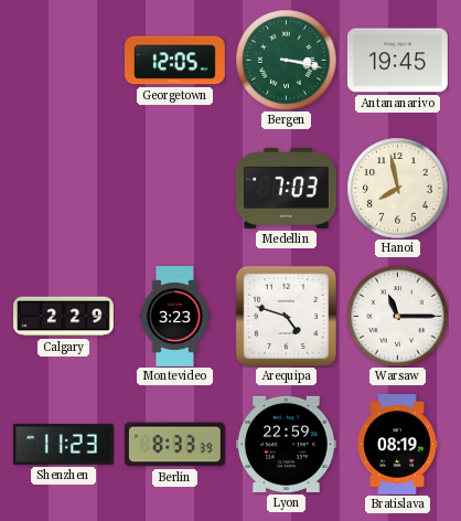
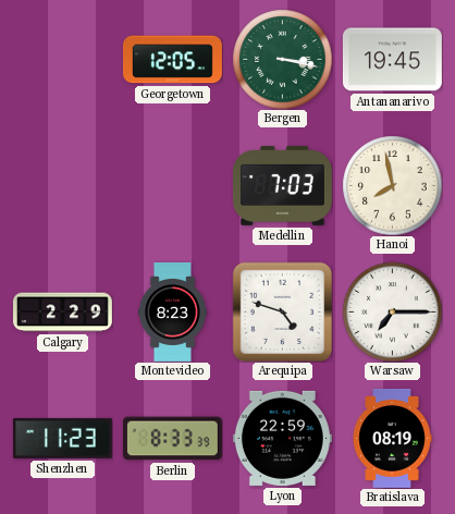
Montevideo: 3:23 -> 8:23
Warsaw: 11:15 -> 7:15
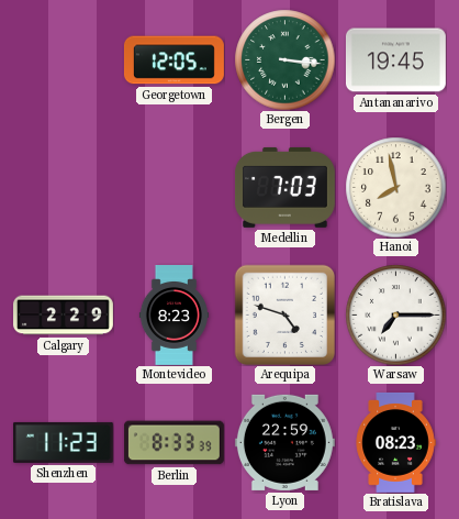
Bergen: 3:17 -> 3:16
Bratislava: 08:19 -> 08:23
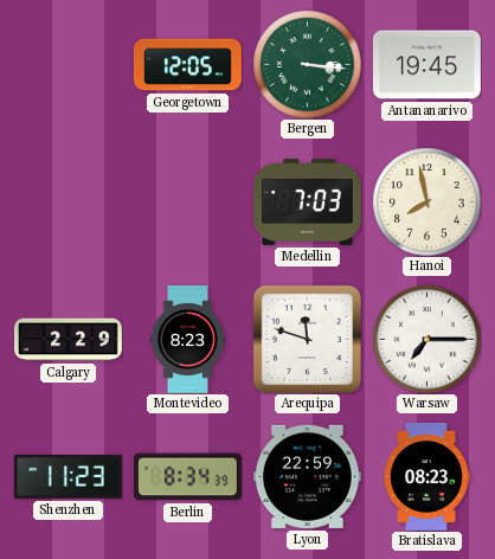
Arequipa: 4:48 -> 11:48
Berlin: 8:33 -> 8:34
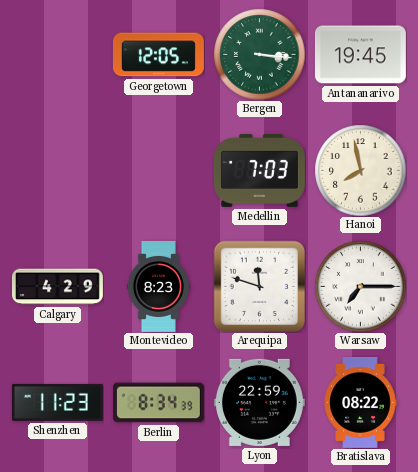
Calgary: 2:29 -> 4:29
Bratislava: 08:23 -> 08:22
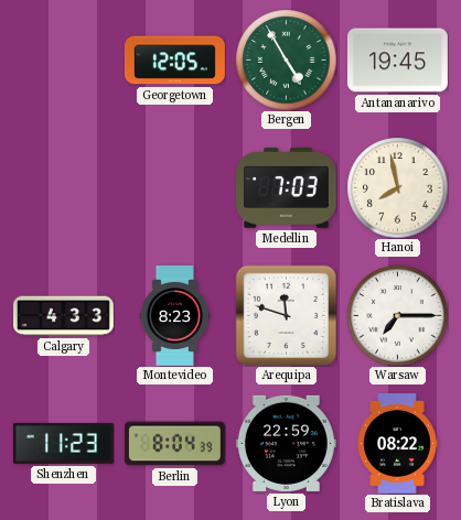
Bergen: 3:16 -> 4:55
Calgary: 4:29 -> 4:33
Berlin: 8:34 -> 8:04
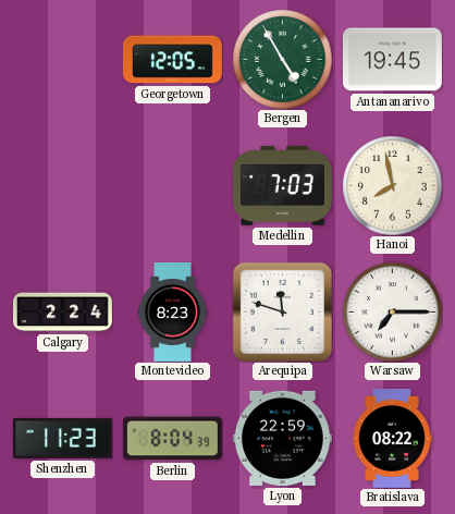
Calgary: 4:33 -> 2:24
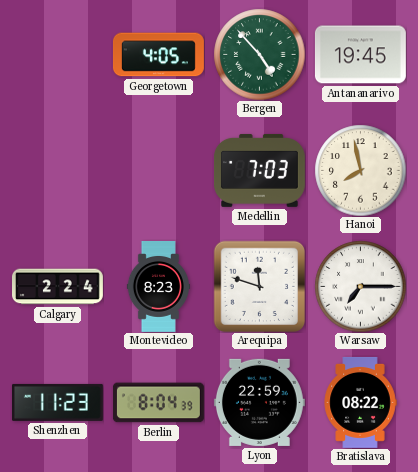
Georgetown: 12:05 -> 4:05
Bergen: 4:55 -> 4:53
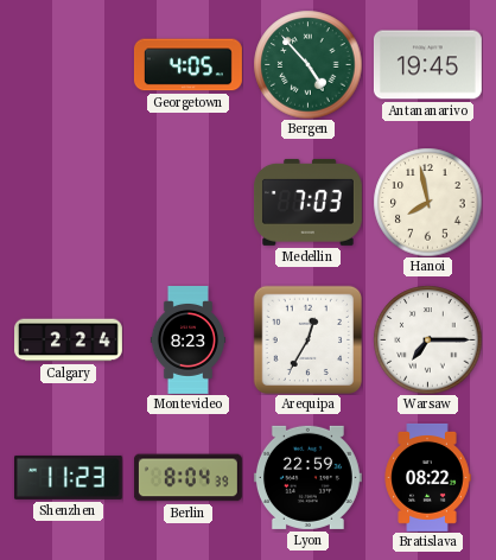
Arequipa: 11:48 -> 12:35
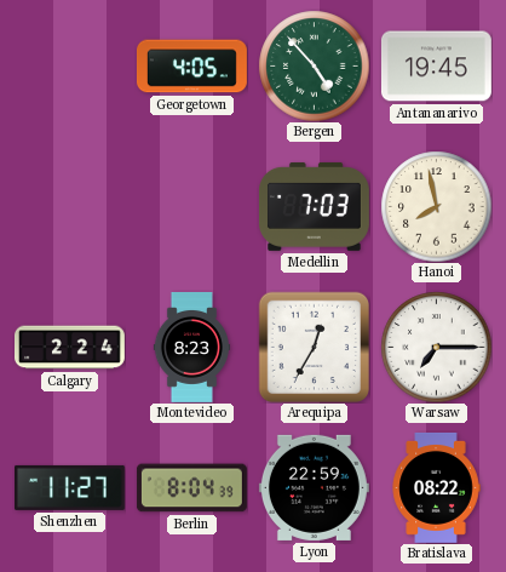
Shenzhen: 11:23 -> 11:27
